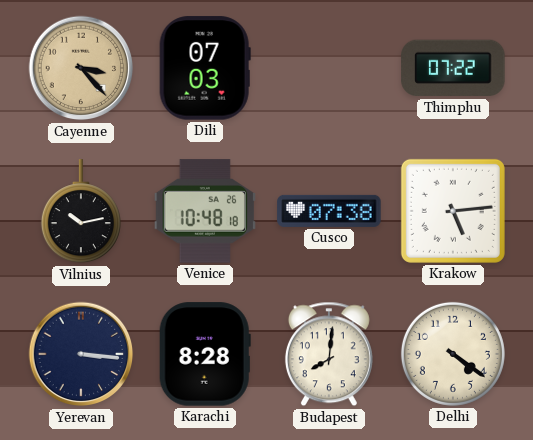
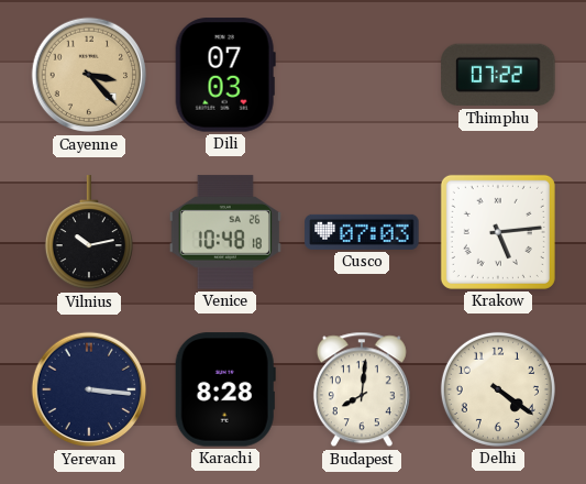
Cusco: 07:38 -> 07:03
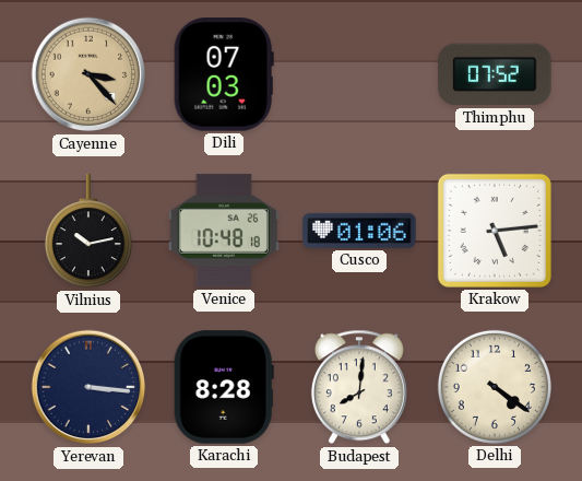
Thimphu: 07:22 -> 07:52
Cusco: 07:03 -> 01:06
